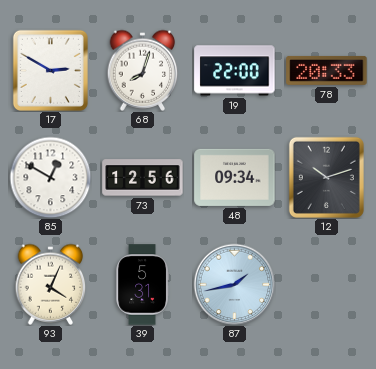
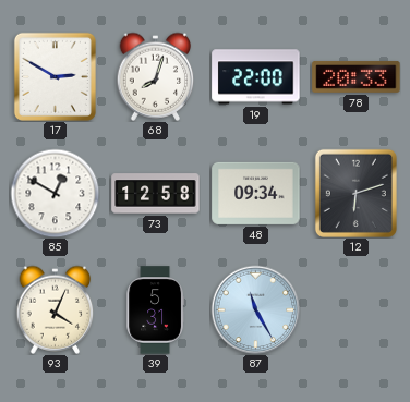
73: 12:56 -> 12:58
12: 10:12 -> 6:12
87: 1:43 -> 11:25
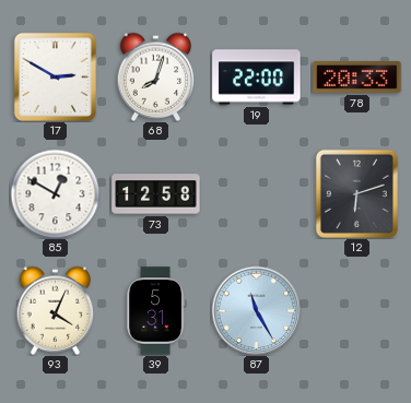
48: 09:34 -> none
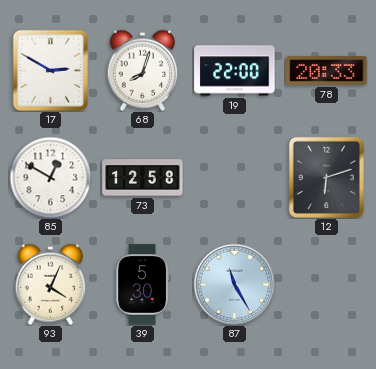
39: 5:31 -> 5:30
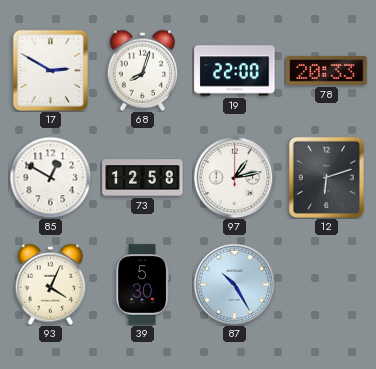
97: none -> 1:13
87: 11:25 -> 10:25
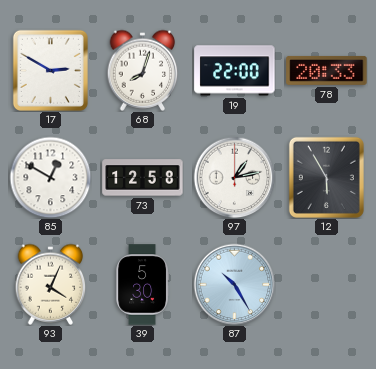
12: 6:12 -> 5:55
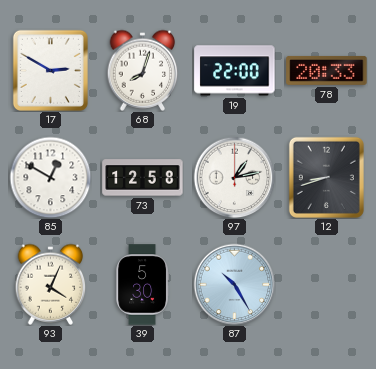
12: 5:55 -> 8:42
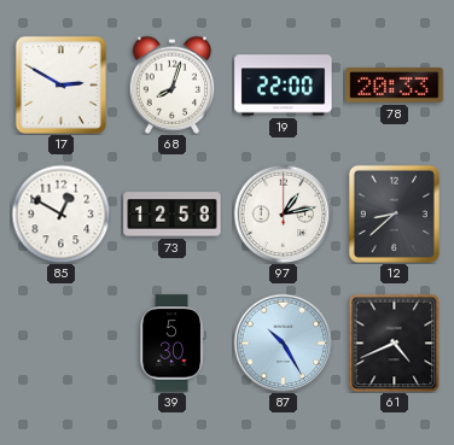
12: 8:42 -> 8:38
93: 4:04 -> none
61: none -> 4:41
